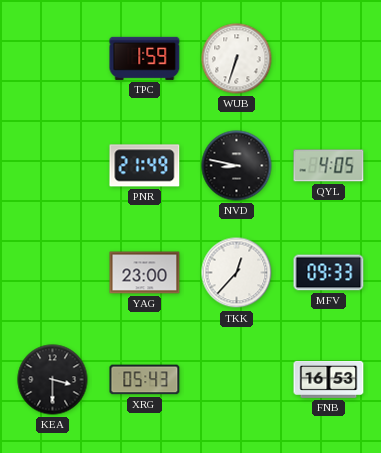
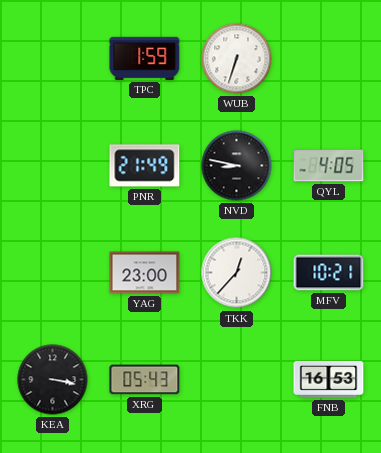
MFV: 09:33 -> 10:21
KEA: 3:30 -> 3:17
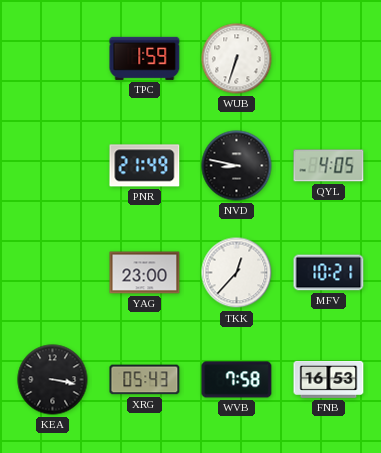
WVB: none -> 7:58
